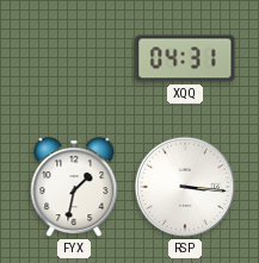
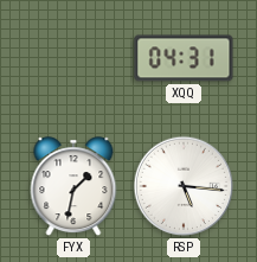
RSP: 3:16 -> 5:16
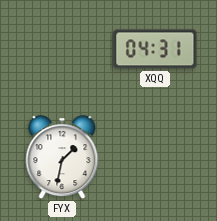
RSP: 5:16 -> none
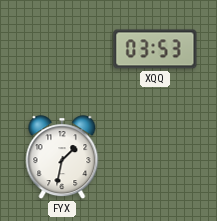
XQQ: 04:31 -> 03:53
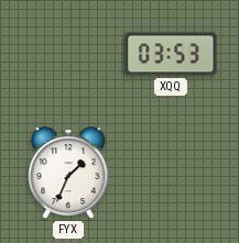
FYX: 1:32 -> 1:34
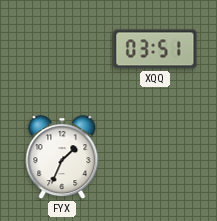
XQQ: 03:53 -> 03:51
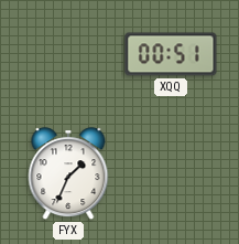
XQQ: 03:51 -> 00:51
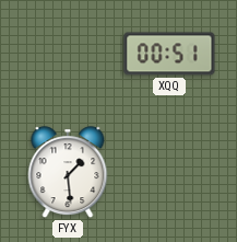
FYX: 1:34 -> 1:29
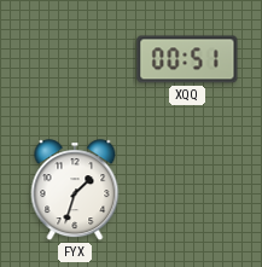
FYX: 1:29 -> 1:33
